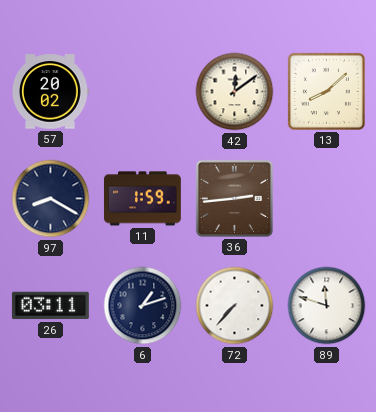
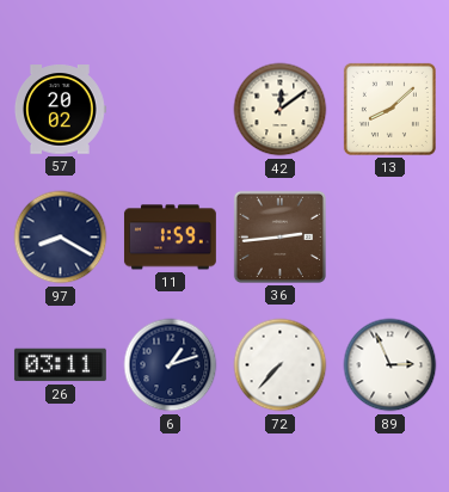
89: 11:48 -> 2:56
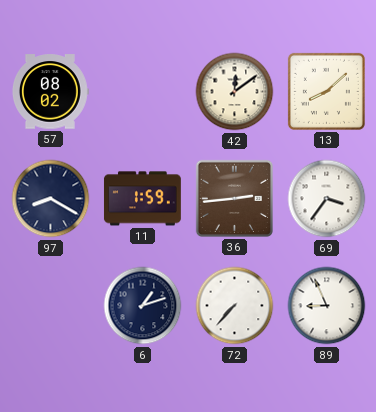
57: 20:02 -> 08:02
69: none -> 3:36
26: 03:11 -> none
89: 2:56 -> 8:56
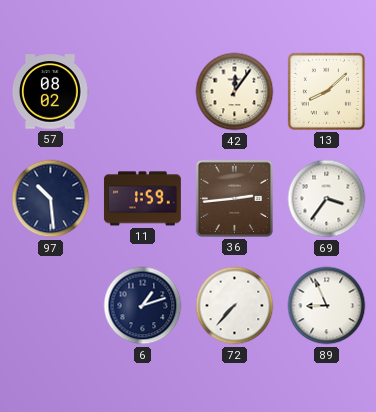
42: 12:09 -> 12:06
97: 8:20 -> 10:29
